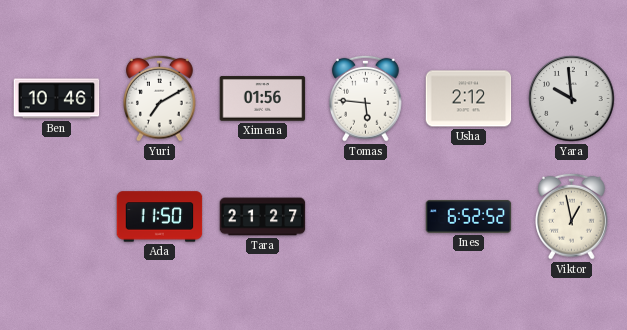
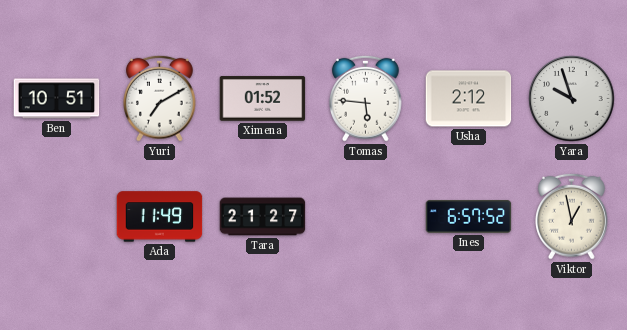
Ben: 10:46 -> 10:51
Ximena: 01:56 -> 01:52
Yara: 9:59 -> 9:57
Ada: 11:50 -> 11:49
Ines: 6:52 -> 6:57
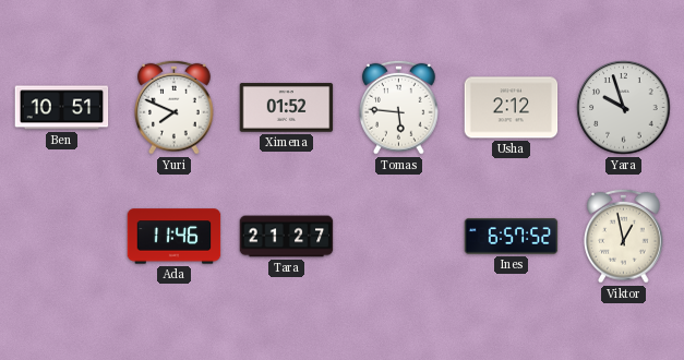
Yuri: 7:10 -> 7:49
Ada: 11:49 -> 11:46
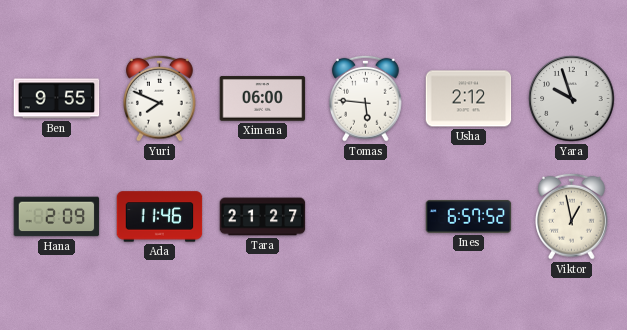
Ben: 10:51 -> 9:55
Ximena: 01:52 -> 06:00
Hana: none -> 2:09
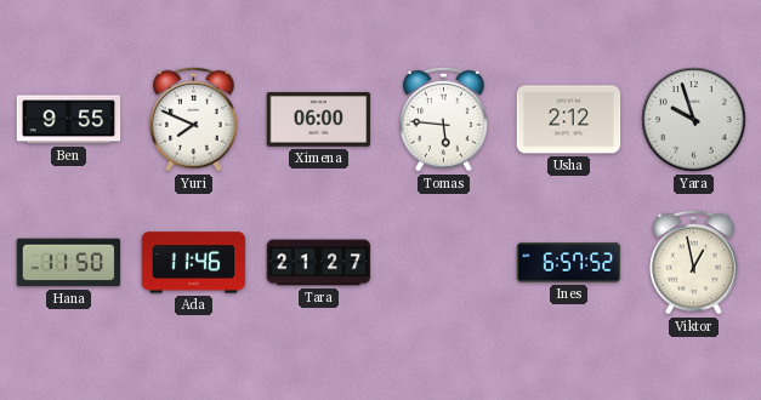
Hana: 2:09 -> 11:50
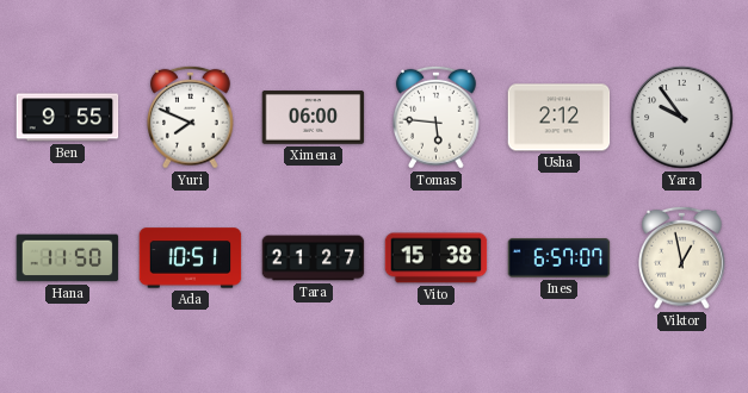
Yara: 9:57 -> 9:54
Ada: 11:46 -> 10:51
Vito: none -> 15:38
Ines: 6:57:52 -> 6:57:07
